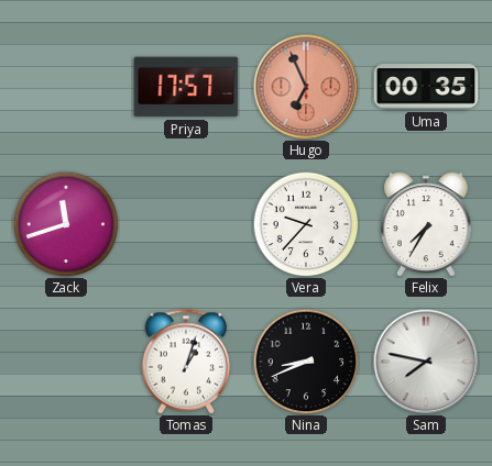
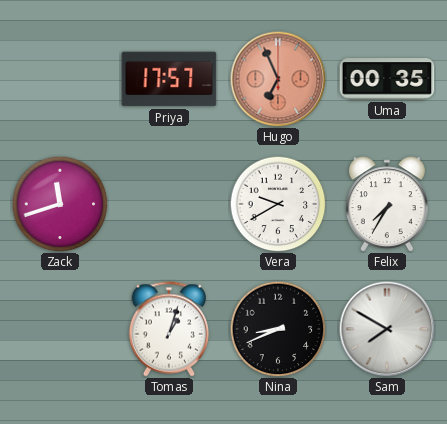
Vera: 9:37 -> 9:40
Sam: 7:47 -> 7:50
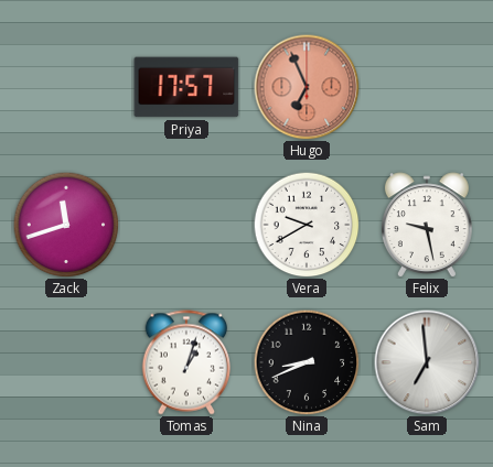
Uma: 00:35 -> none
Felix: 7:35 -> 9:28
Sam: 7:50 -> 6:59
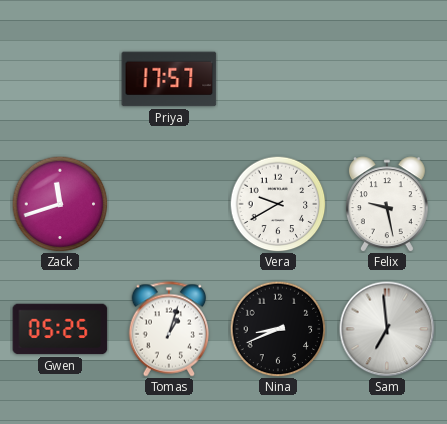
Hugo: 6:56 -> none
Gwen: none -> 05:25
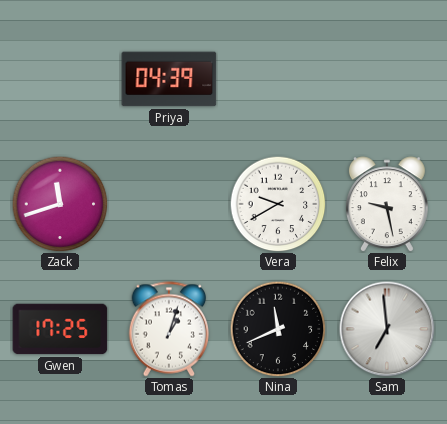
Priya: 17:57 -> 04:39
Gwen: 05:25 -> 17:25
Nina: 8:41 -> 11:41
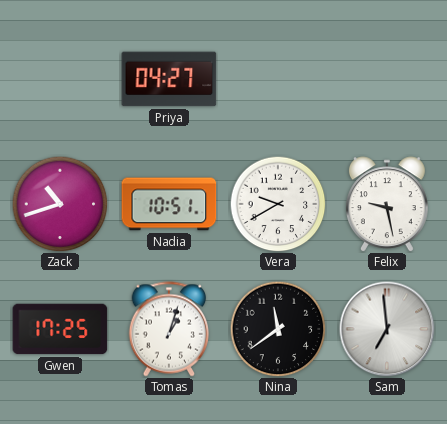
Priya: 04:39 -> 04:27
Zack: 11:42 -> 10:42
Nadia: none -> 10:51
Nina: 11:41 -> 11:39
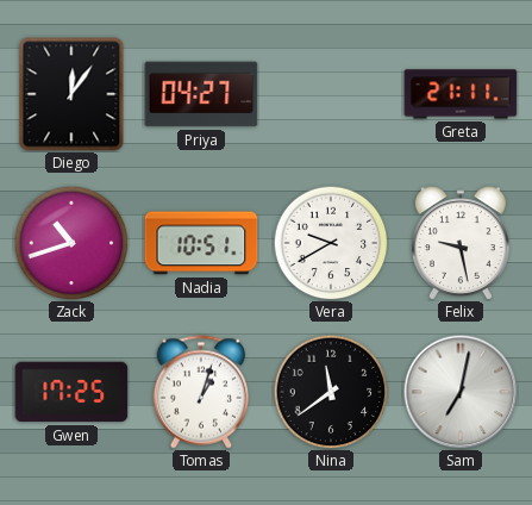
Diego: none -> 12:06
Greta: none -> 21:11
Sam: 6:59 -> 7:02
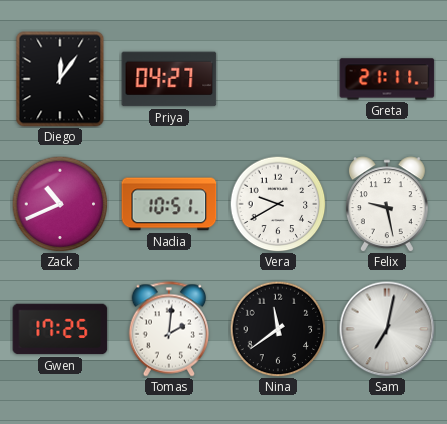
Zack: 10:42 -> 10:41
Tomas: 1:03 -> 2:01
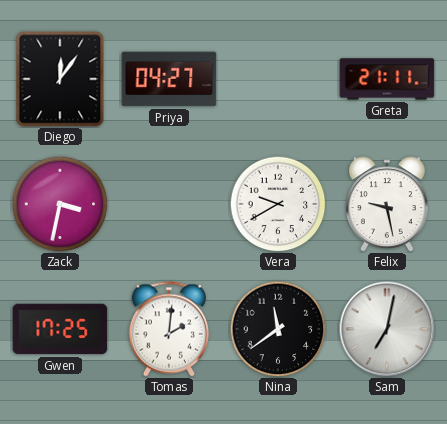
Zack: 10:41 -> 3:32
Nadia: 10:51 -> none
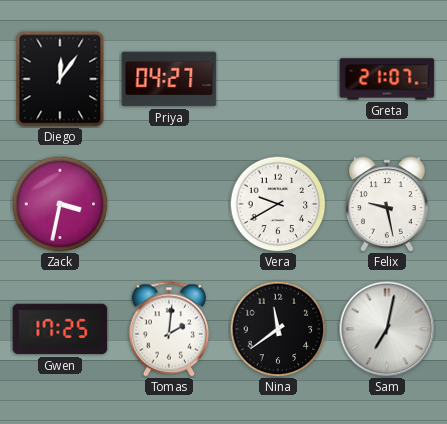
Greta: 21:11 -> 21:07
